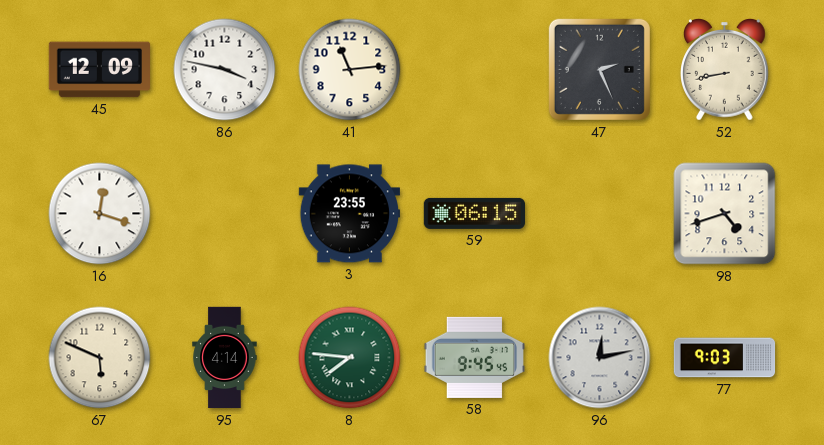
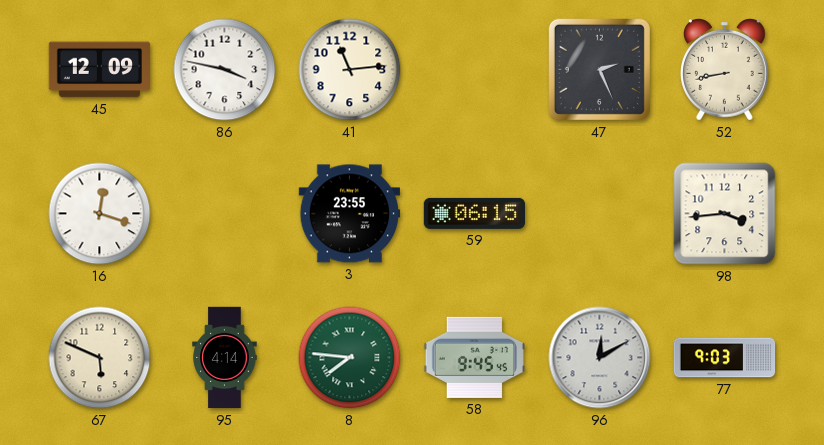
98: 4:42 -> 3:44
96: 12:13 -> 12:10
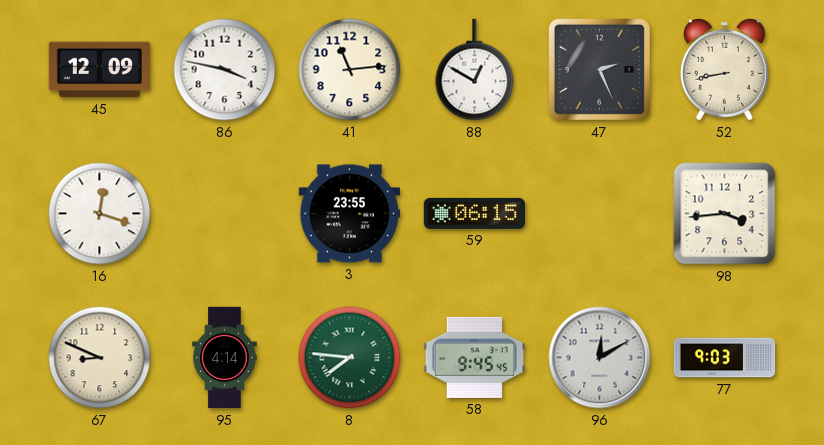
88: none -> 12:50
67: 5:49 -> 8:49
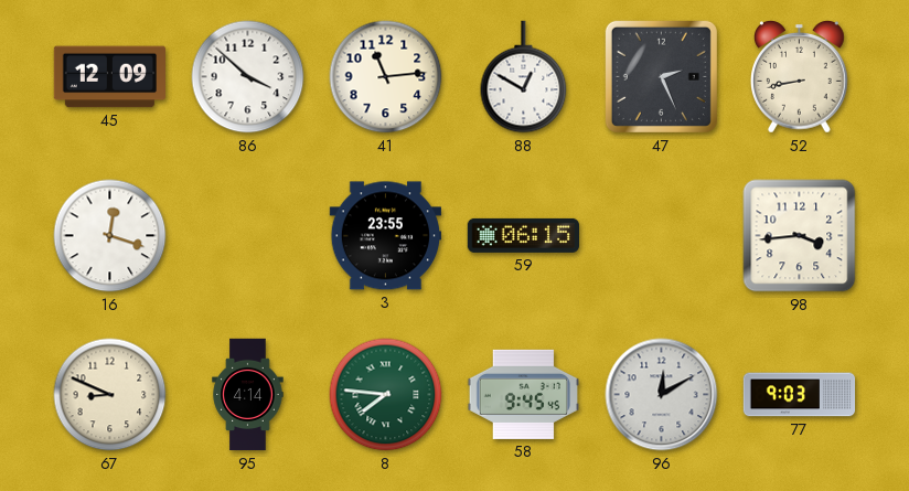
86: 3:47 -> 3:52
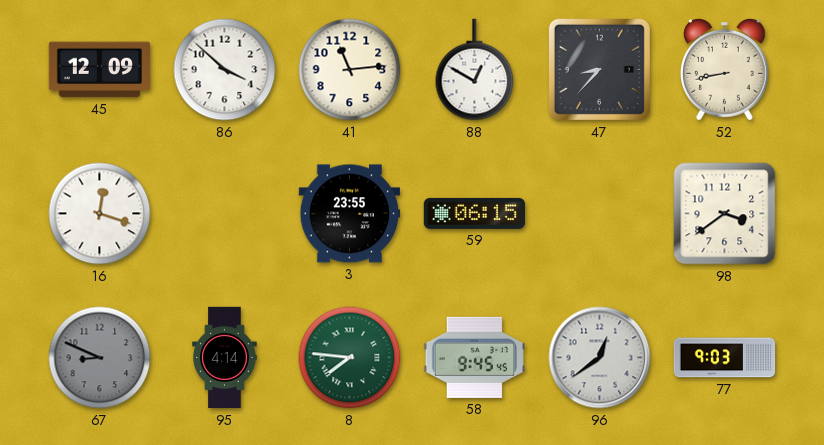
47: 2:26 -> 8:37
98: 3:44 -> 3:39
67 dial: cream -> grey
96: 12:10 -> 12:39
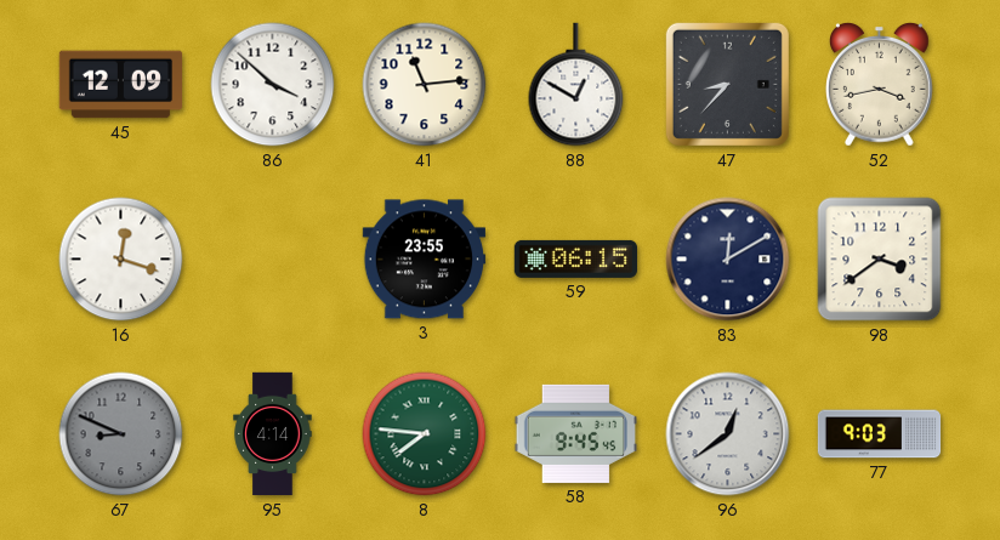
52: 8:43 -> 3:43
83: none -> 12:10
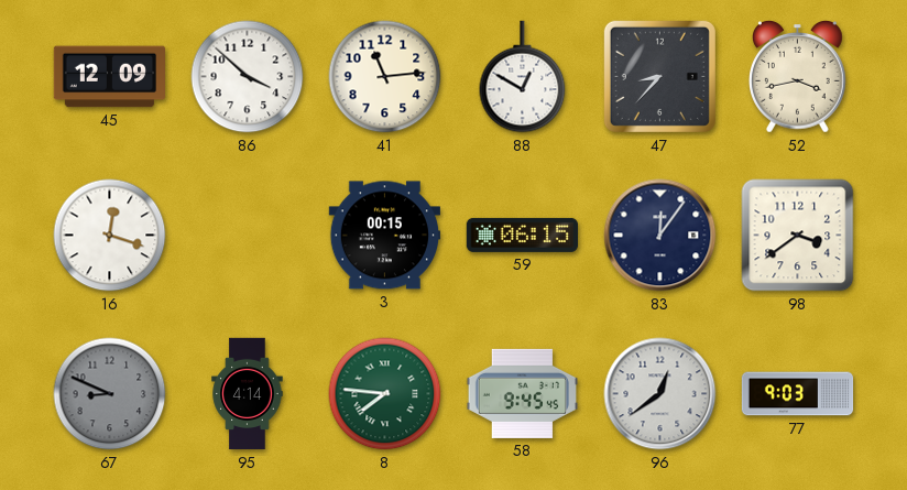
3: 23:55 -> 00:15
83: 12:10 -> 12:06
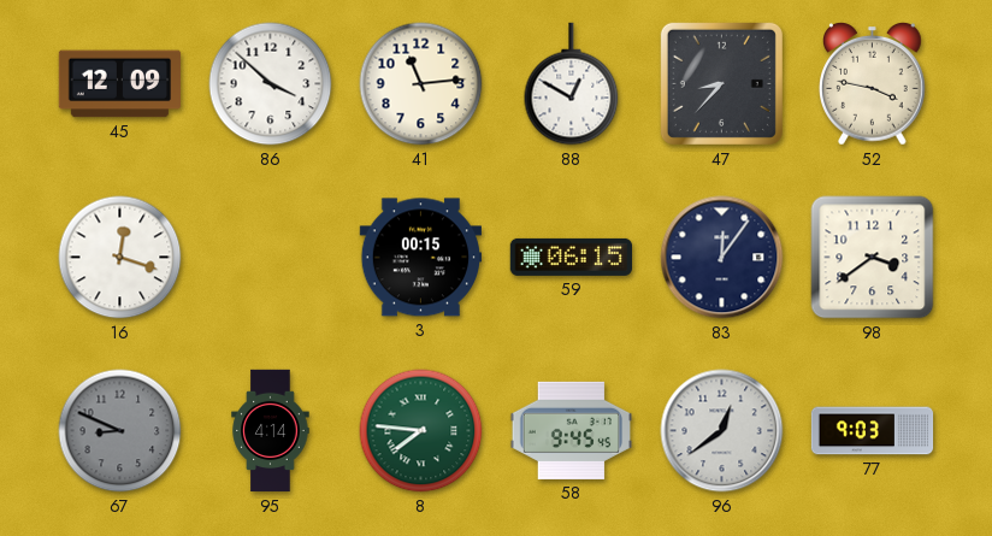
52: 3:43 -> 3:47
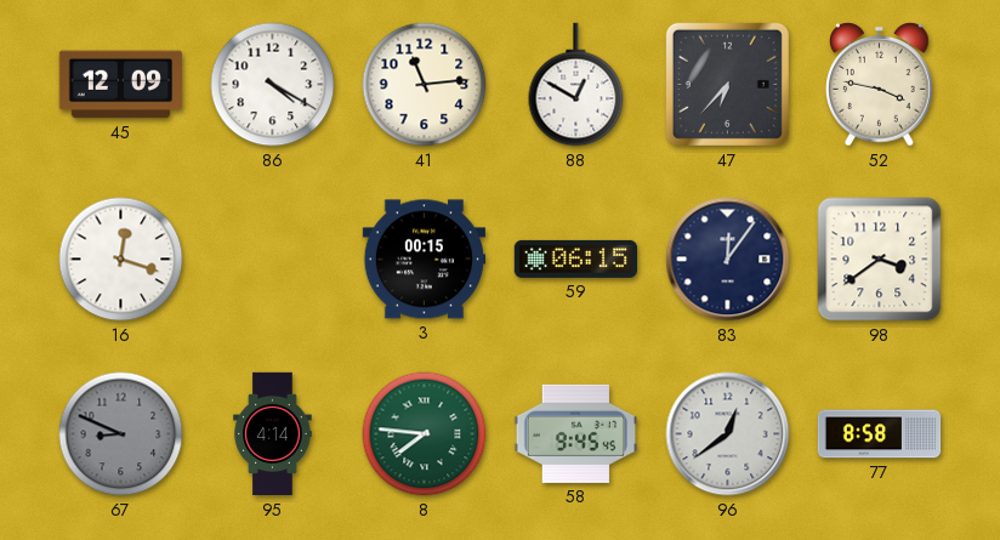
86: 3:52 -> 4:20
47: 8:37 -> 6:37
77: 9:03 -> 8:58
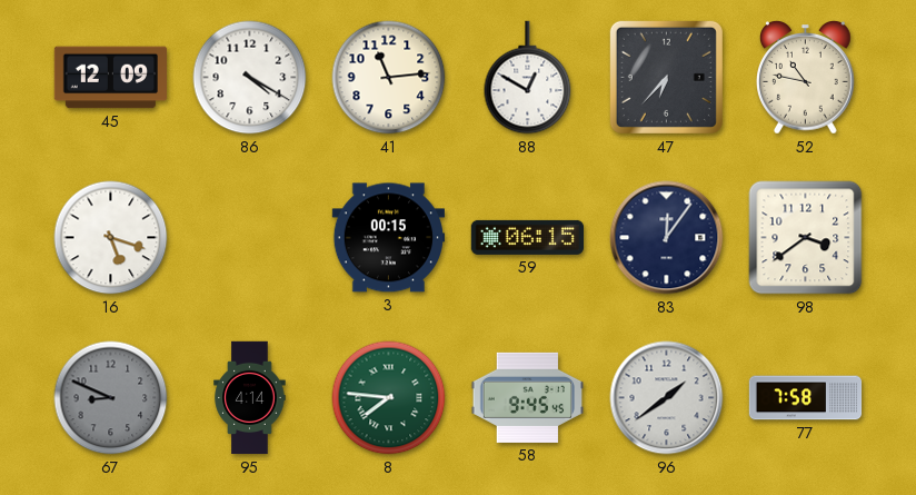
52: 3:47 -> 10:47
16: 12:18 -> 5:18
96: 12:39 -> 1:39
77: 8:58 -> 7:58
